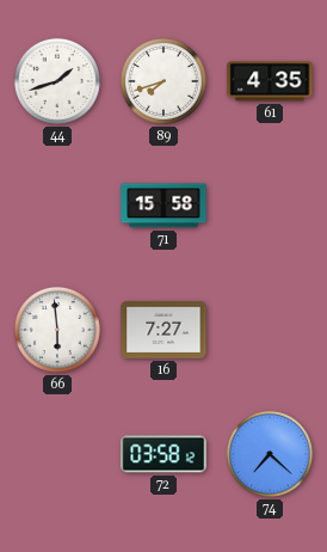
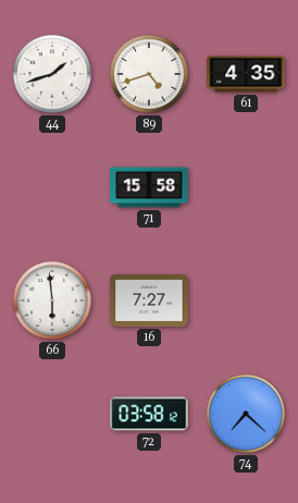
89: 7:42 -> 4:42
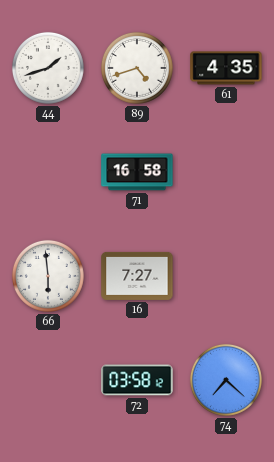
71: 15:58 -> 16:58
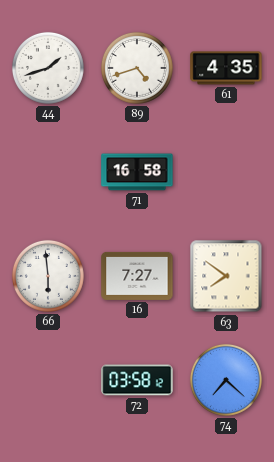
63: none -> 7:51
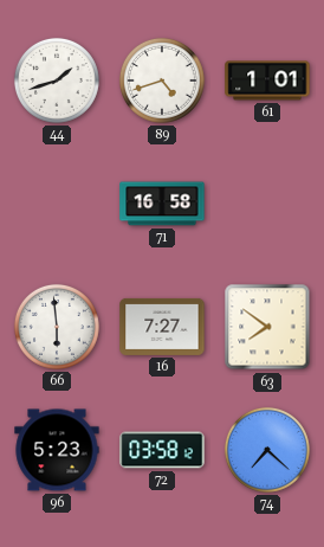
61: 4:35 -> 1:01
96: none -> 5:23
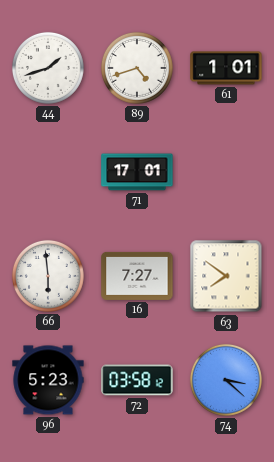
71: 16:58 -> 17:01
74: 7:22 -> 3:22
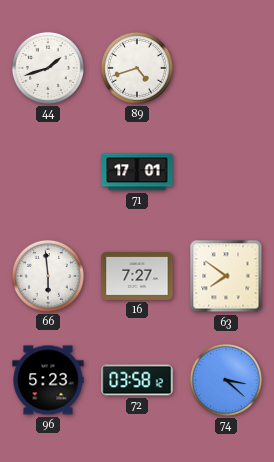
61: 1:01 -> none
